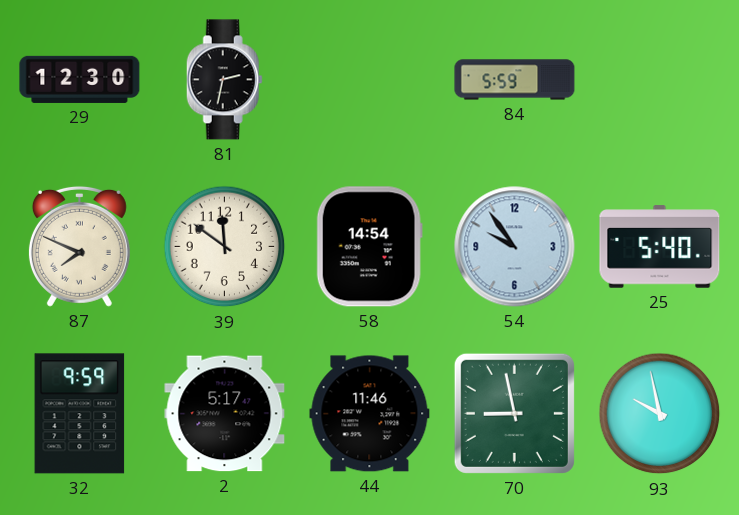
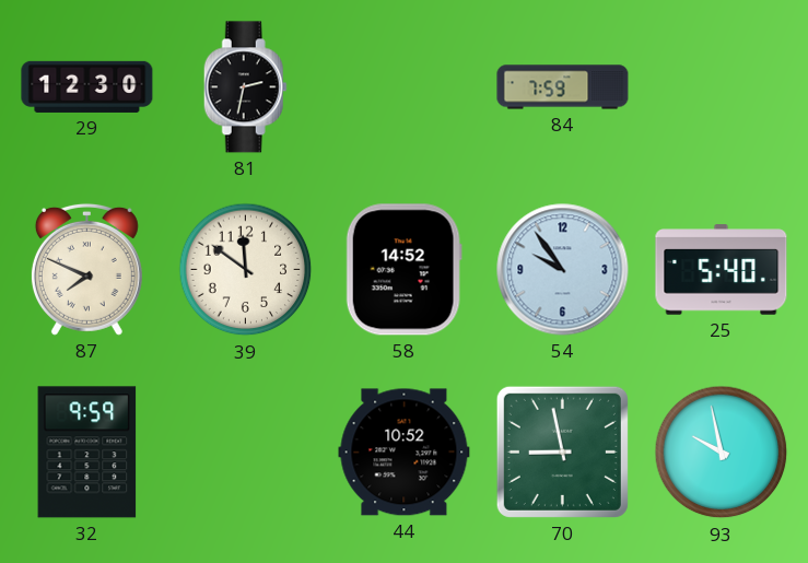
84: 5:59 -> 7:59
58: 14:54 -> 14:52
2: 5:17 -> none
44: 11:46 -> 10:52
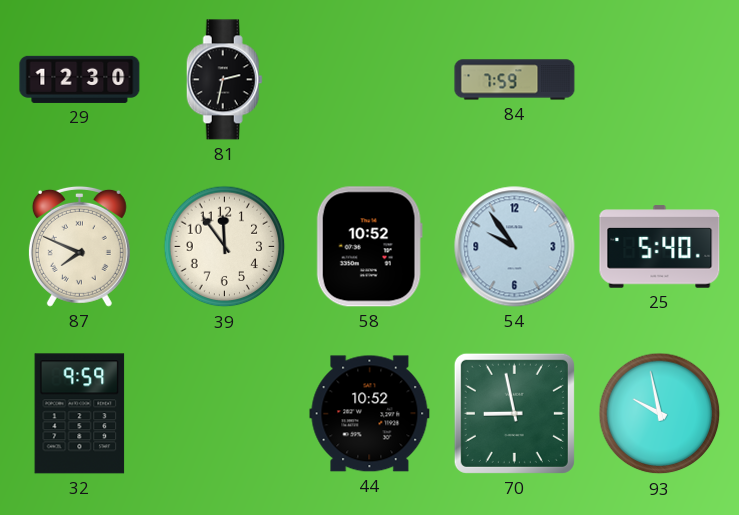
39: 11:51 -> 11:54
58: 14:52 -> 10:52
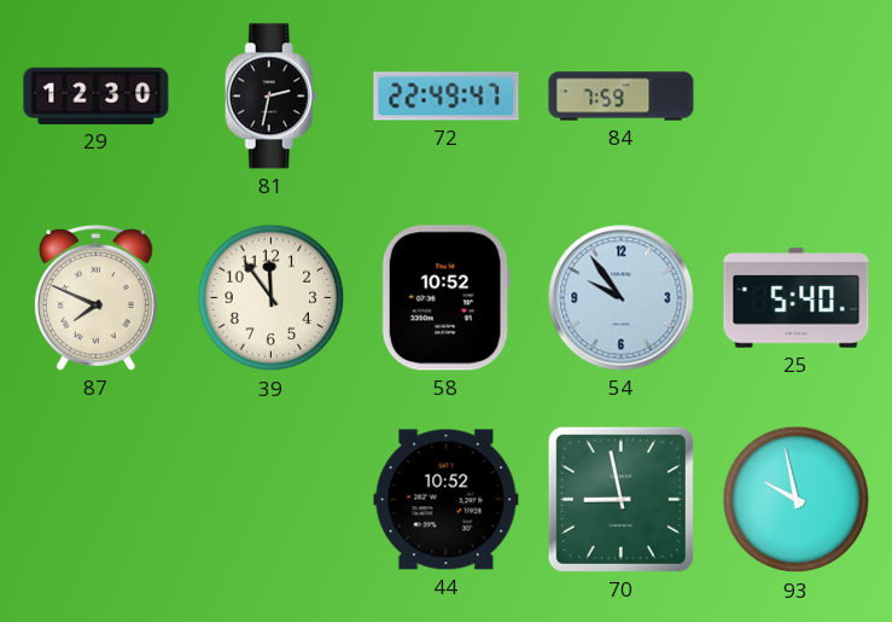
72: none -> 22:49
32: 9:59 -> none
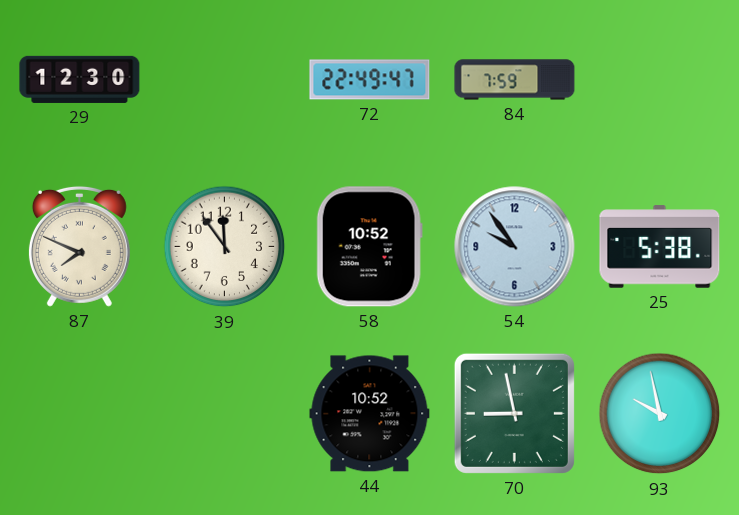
81: 2:32 -> none
25: 5:40 -> 5:38
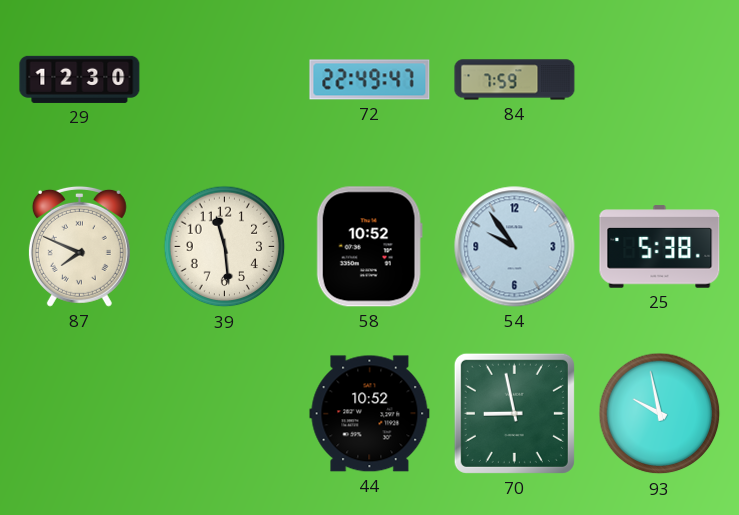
39: 11:54 -> 11:29
